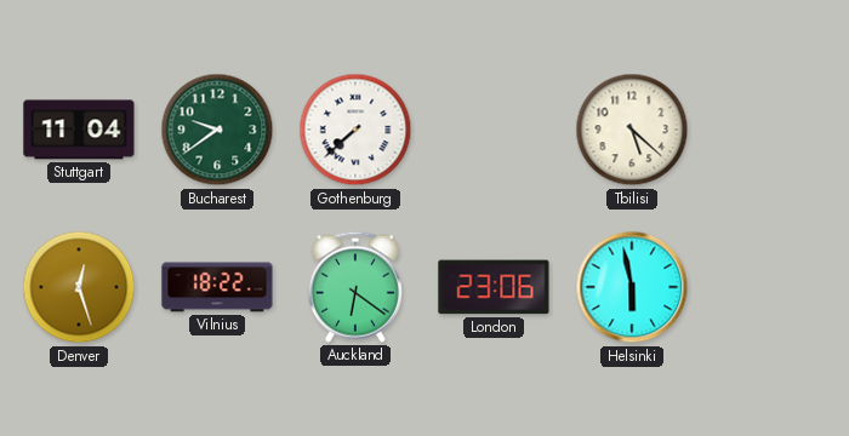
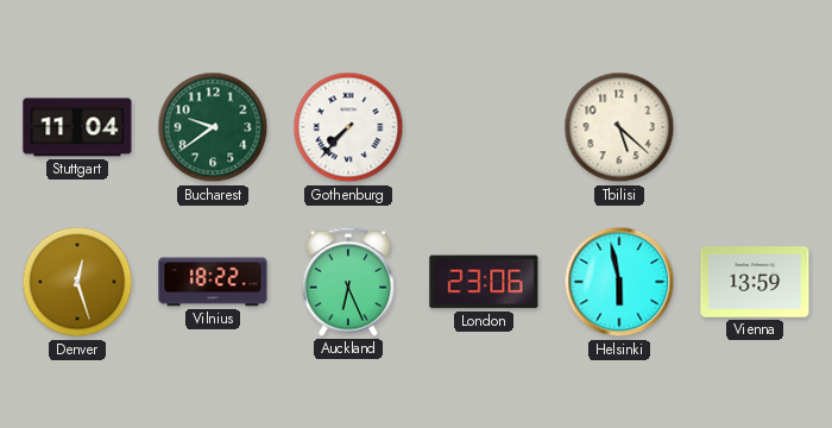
Gothenburg: 7:38 -> 7:37
Auckland: 6:21 -> 6:26
Vienna: none -> 13:59
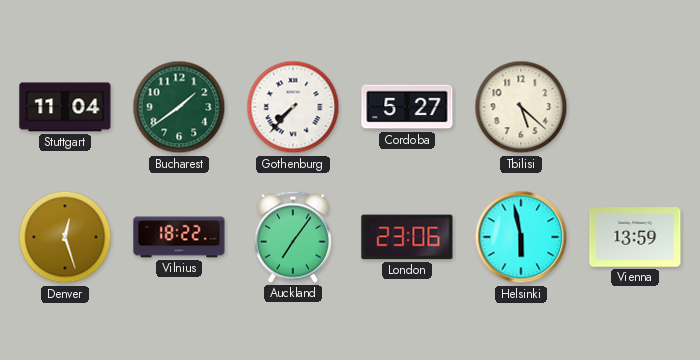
Bucharest: 9:39 -> 1:39
Cordoba: none -> 5:27
Auckland: 6:26 -> 7:06
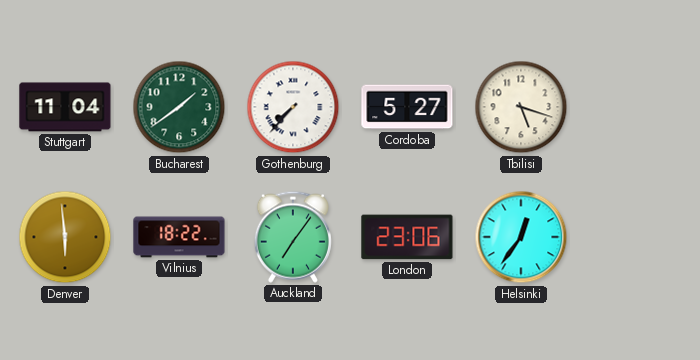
Tbilisi: 5:22 -> 5:18
Denver: 12:27 -> 5:59
Helsinki: 5:58 -> 12:36
Vienna: 13:59 -> none
